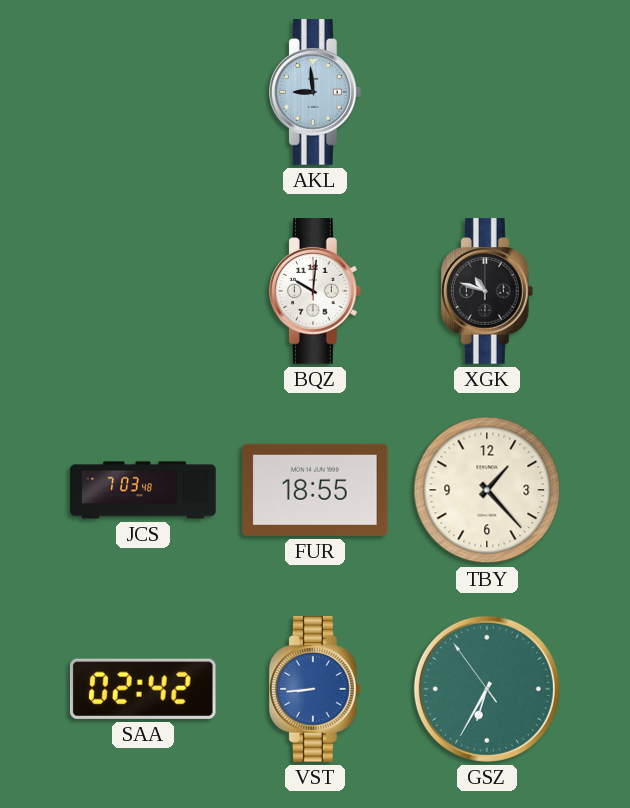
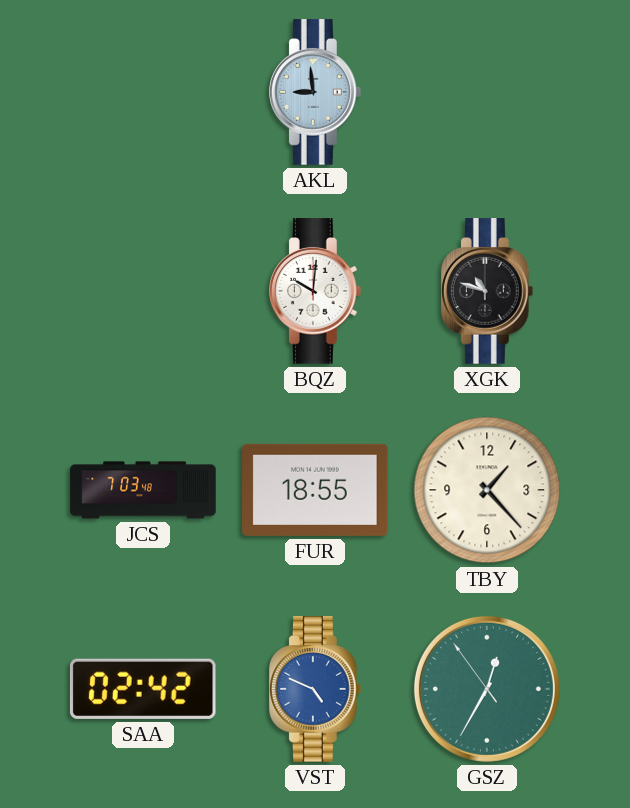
VST: 8:44 -> 4:49
GSZ: 6:34 -> 12:34
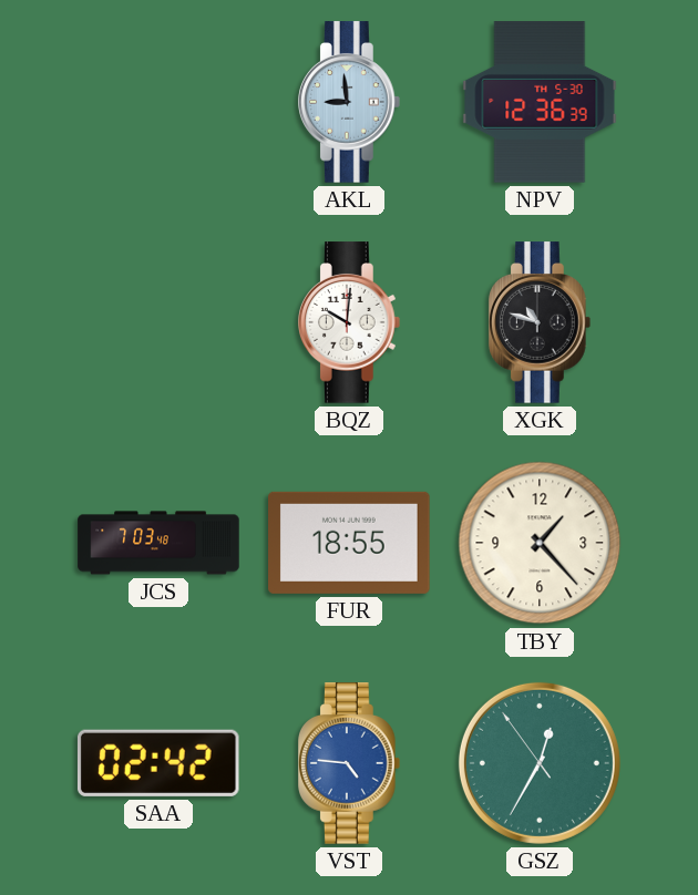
NPV: none -> 12:36
VST: 4:49 -> 4:46
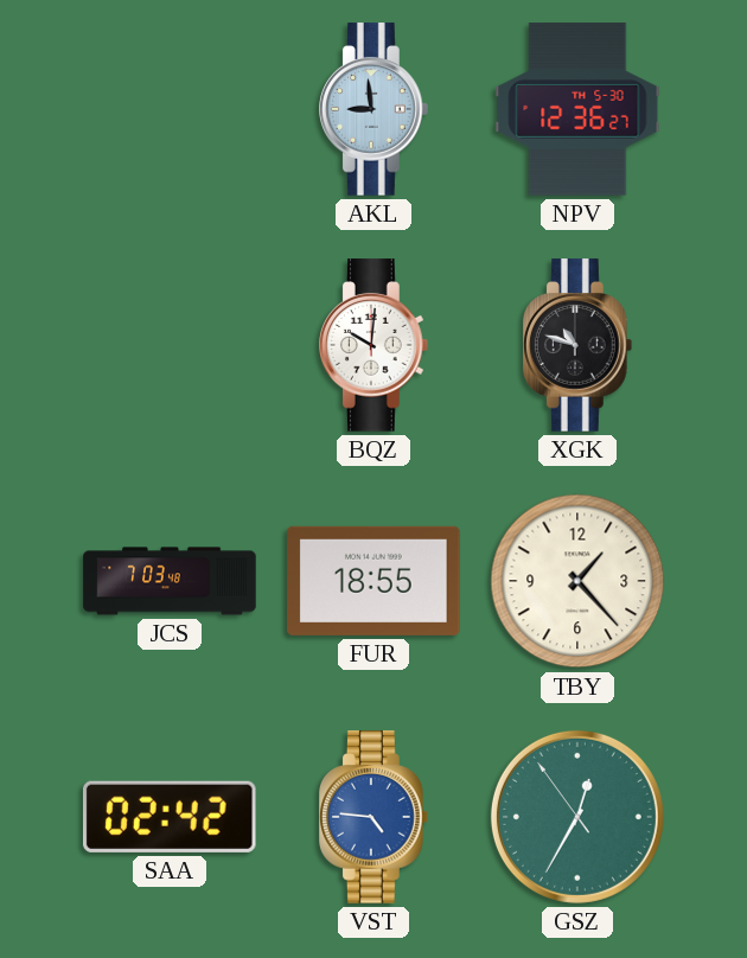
NPV: 12:36:39 -> 12:36:27
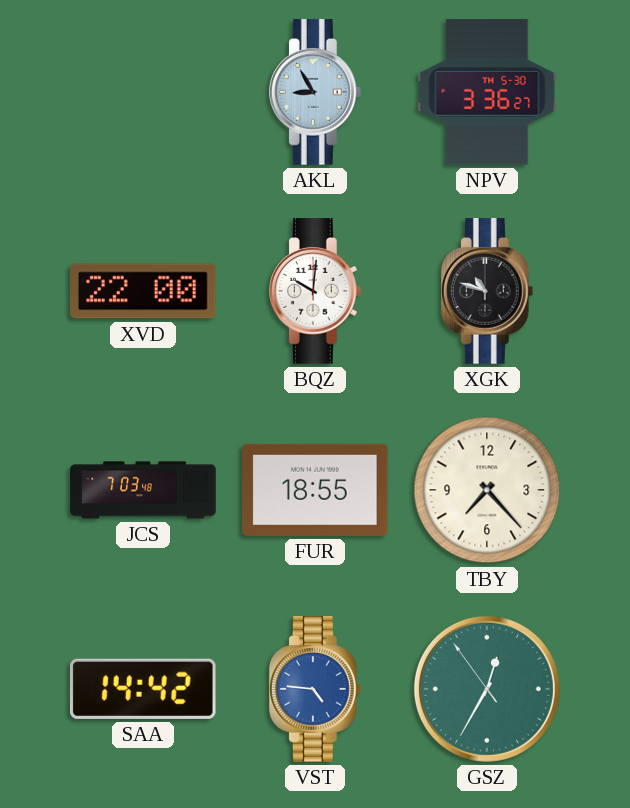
AKL: 8:59 -> 8:55
NPV: 12:36 -> 3:36
XVD: none -> 22:00
TBY: 1:23 -> 7:23
SAA: 02:42 -> 14:42
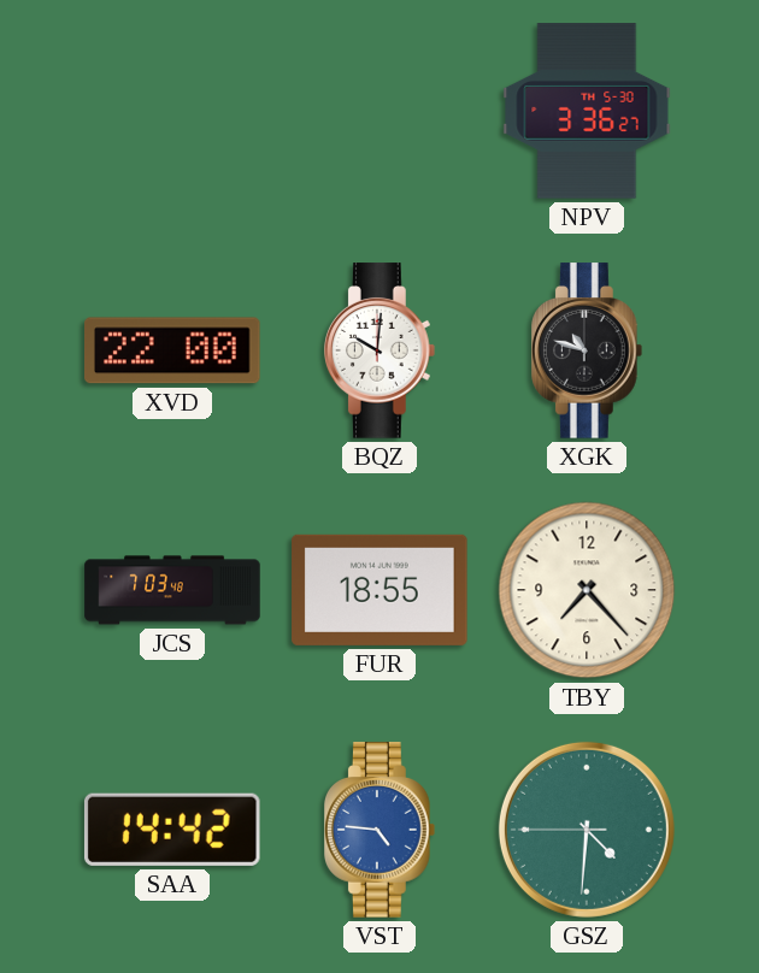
AKL: 8:55 -> none
GSZ: 12:34 -> 4:30
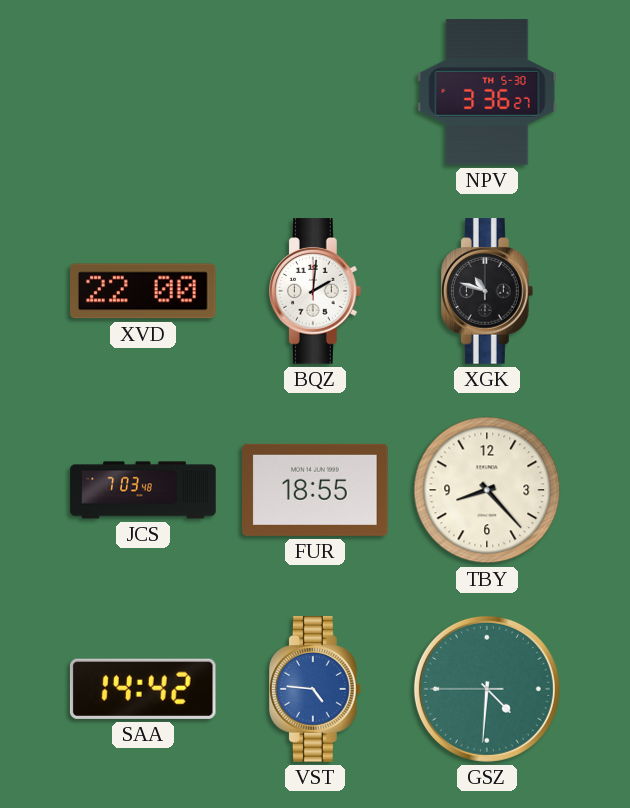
BQZ: 10:01 -> 2:01
TBY: 7:23 -> 8:23
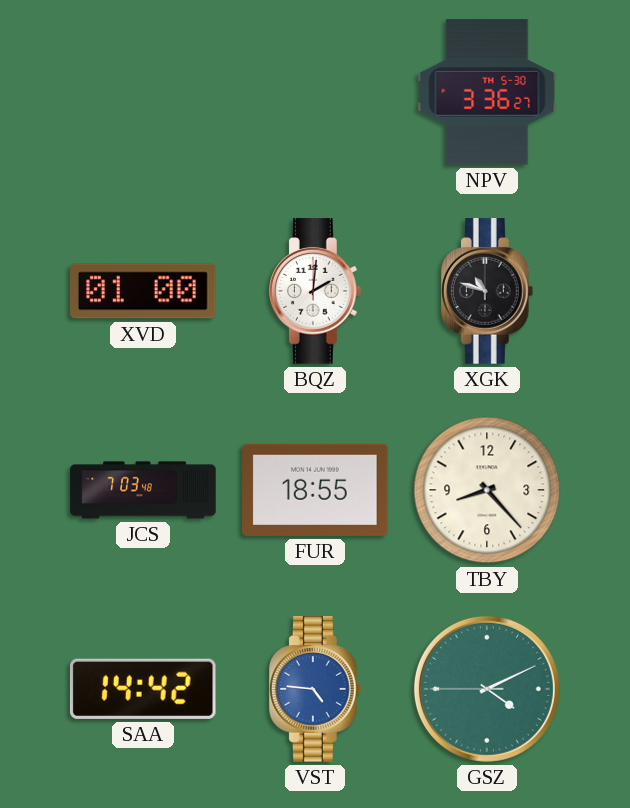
XVD: 22:00 -> 01:00
GSZ: 4:30 -> 4:10
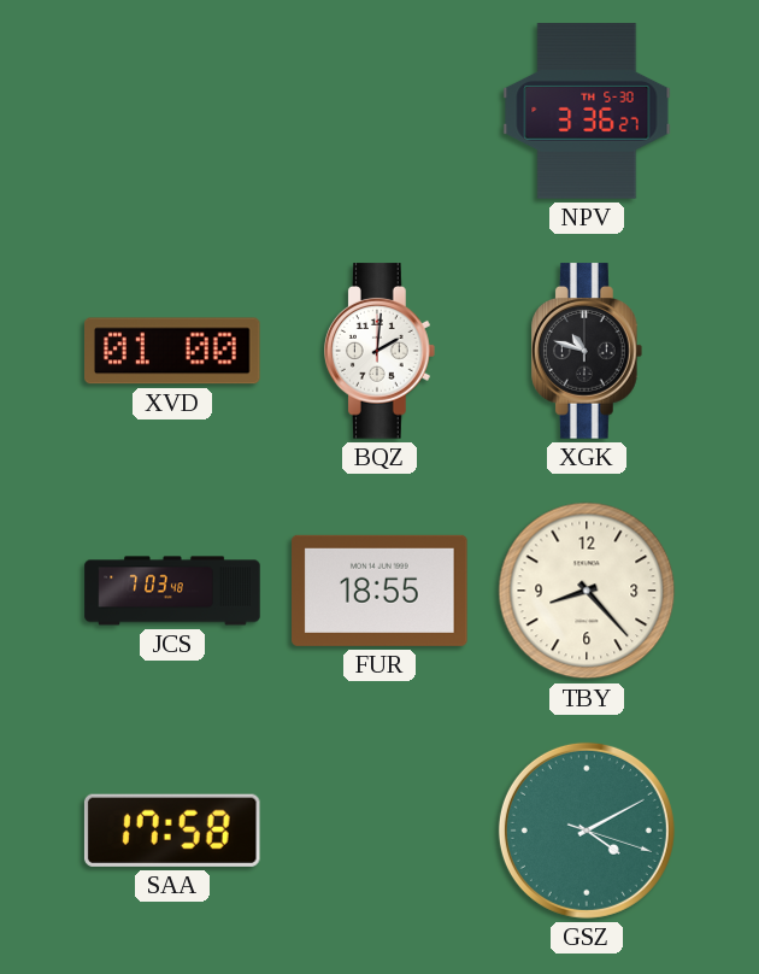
SAA: 14:42 -> 17:58
VST: 4:46 -> none
GSZ: 4:10:45 -> 4:10:18
